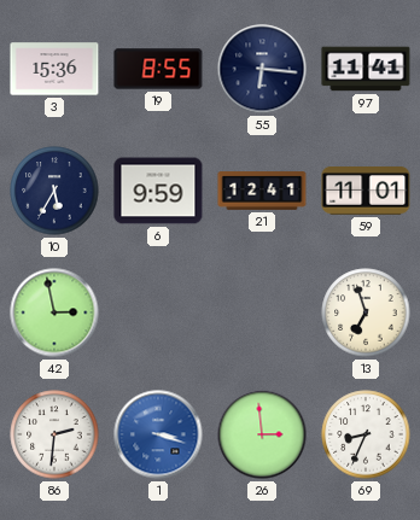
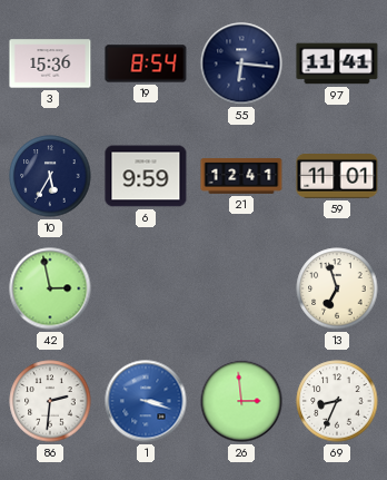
19: 8:55 -> 8:54
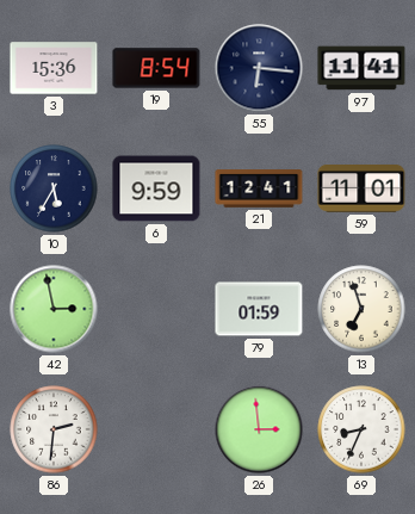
79: none -> 01:59
1: 3:18 -> none
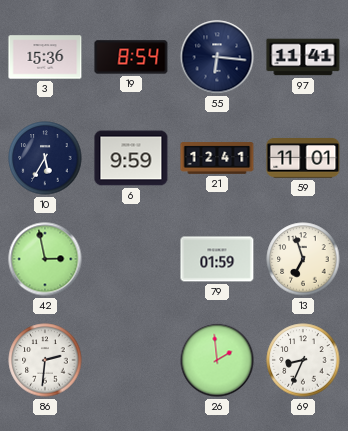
26: 2:59 -> 1:59
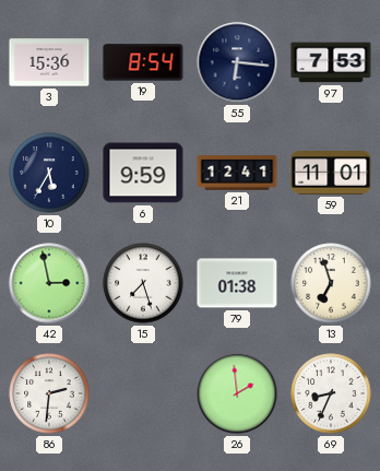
97: 11:41 -> 7:53
15: none -> 7:27
79: 01:59 -> 01:38
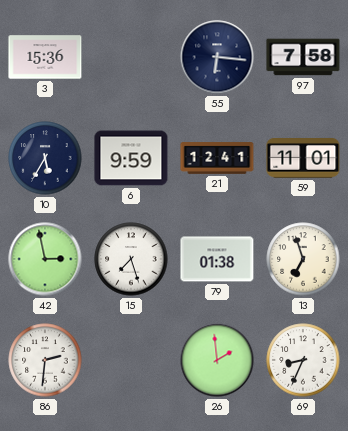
19: 8:54 -> none
97: 7:53 -> 7:58
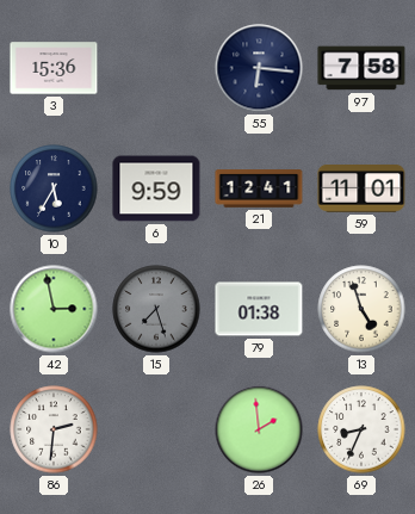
15 dial: white -> grey
13: 6:57 -> 4:57
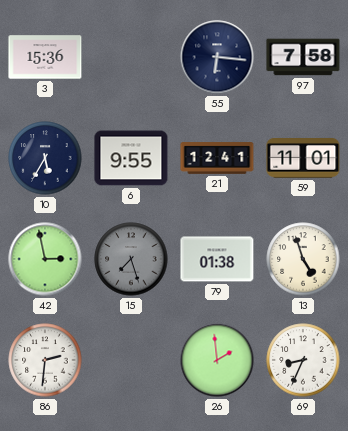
6: 9:59 -> 9:55
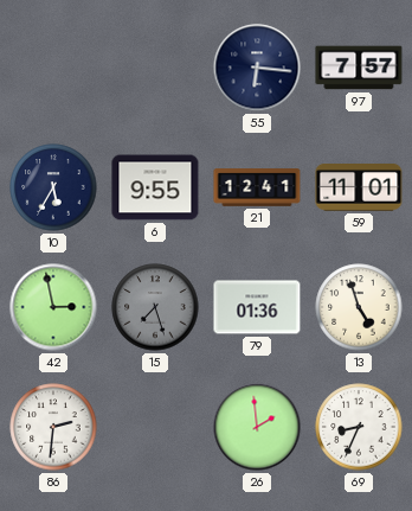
3: 15:36 -> none
97: 7:58 -> 7:57
79: 01:38 -> 01:36
